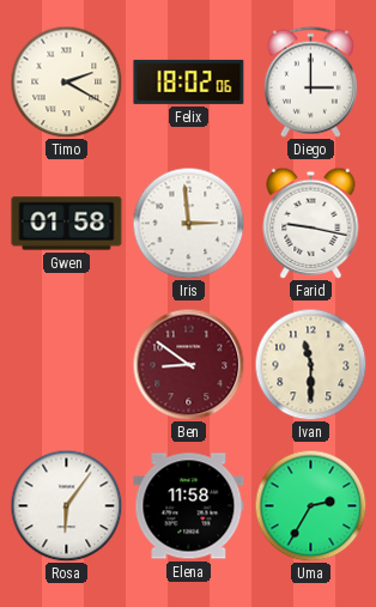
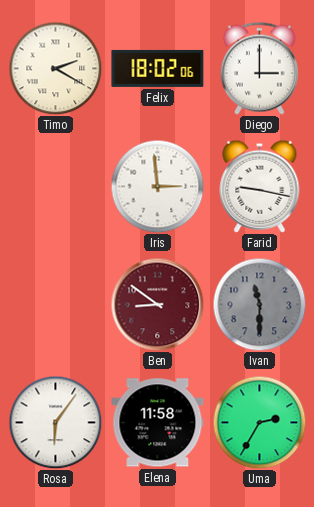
Gwen: 01:58 -> none
Ivan dial: cream -> grey
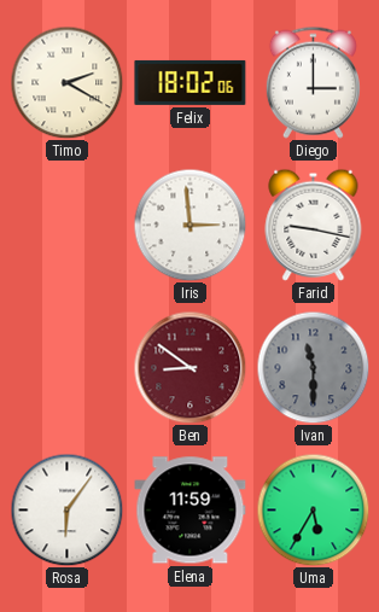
Elena: 11:58 -> 11:59
Uma: 2:35 -> 5:35
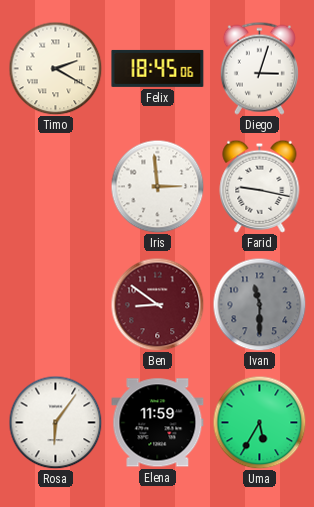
Felix: 18:02 -> 18:45
Diego: 3:00 -> 3:03
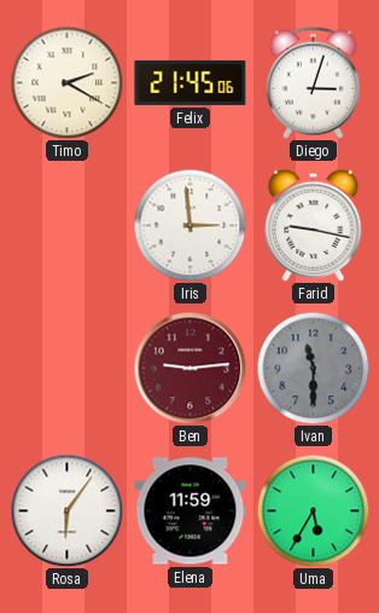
Felix: 18:45 -> 21:45
Ben: 8:51 -> 9:14
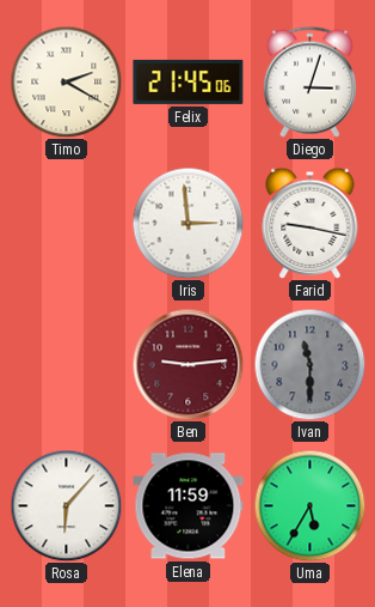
Rosa: 6:06 -> 6:07
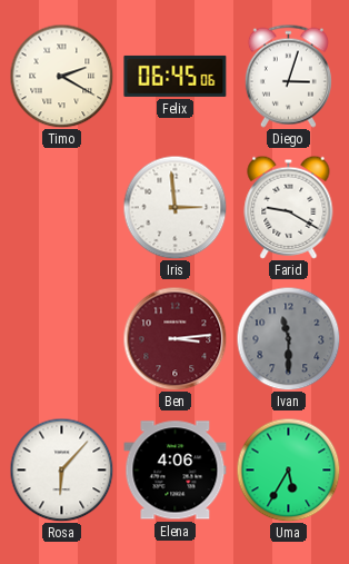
Felix: 21:45 -> 06:45
Farid: 9:17 -> 9:20
Ben: 9:14 -> 3:14
Elena: 11:59 -> 4:06
